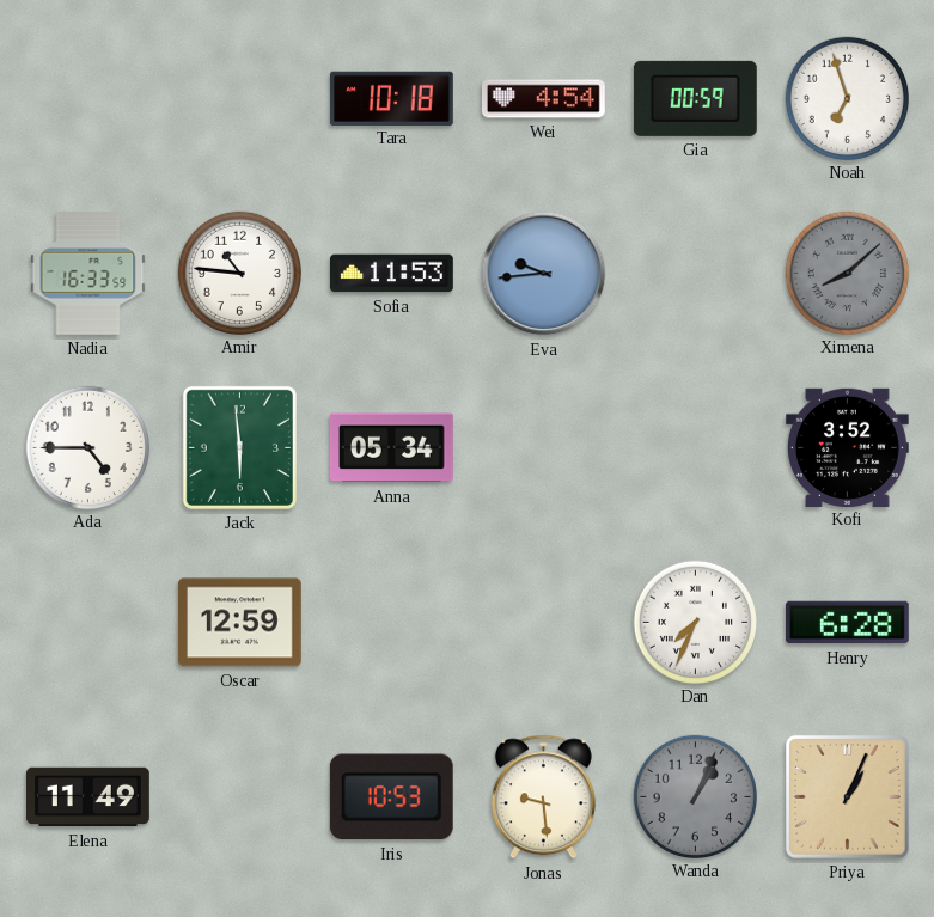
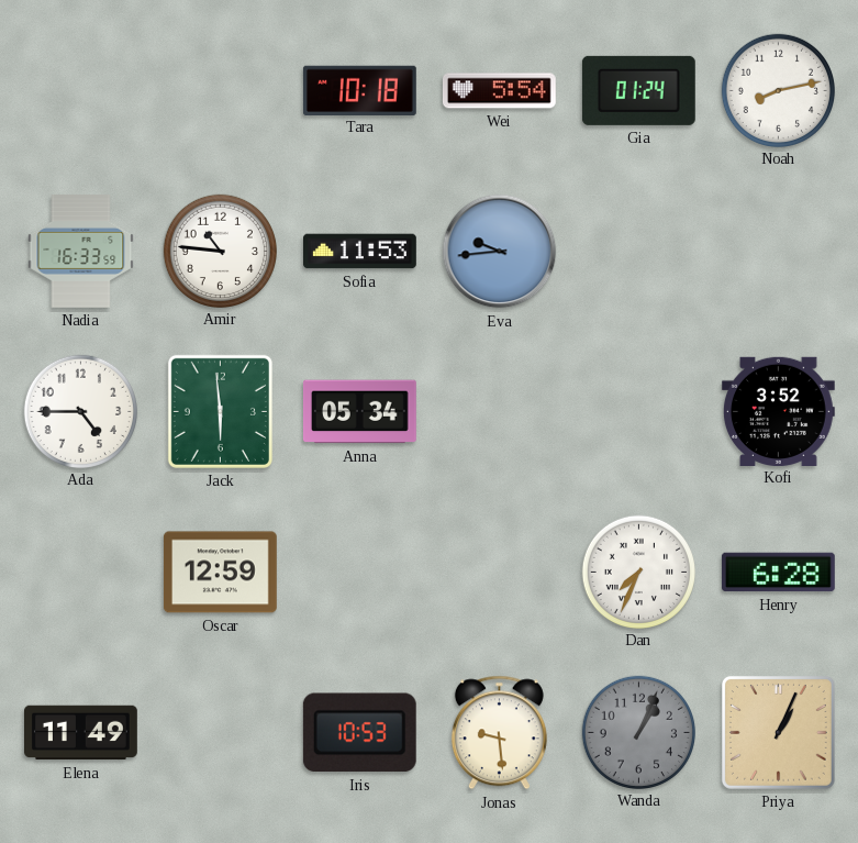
Wei: 4:54 -> 5:54
Gia: 00:59 -> 01:24
Noah: 6:57 -> 8:13
Ximena: 8:08 -> none
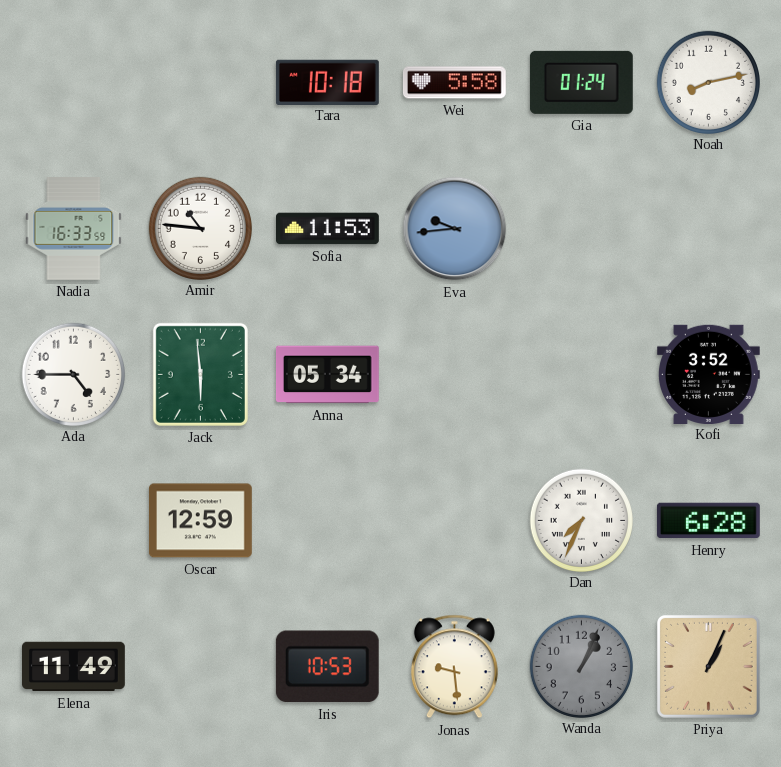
Wei: 5:54 -> 5:58
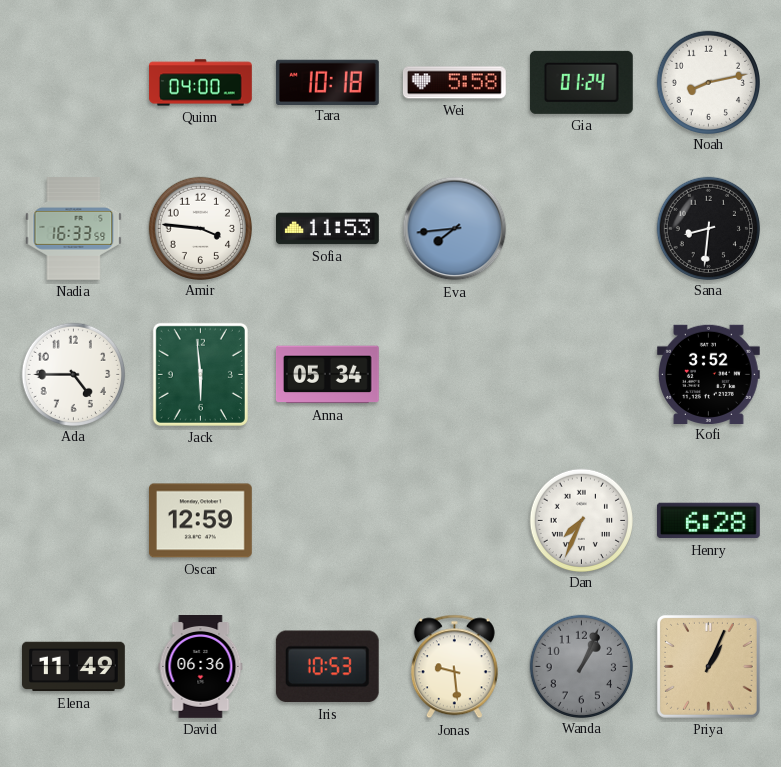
Quinn: none -> 04:00
Amir: 10:46 -> 3:46
Eva: 9:44 -> 7:44
Sana: none -> 8:31
David: none -> 06:36
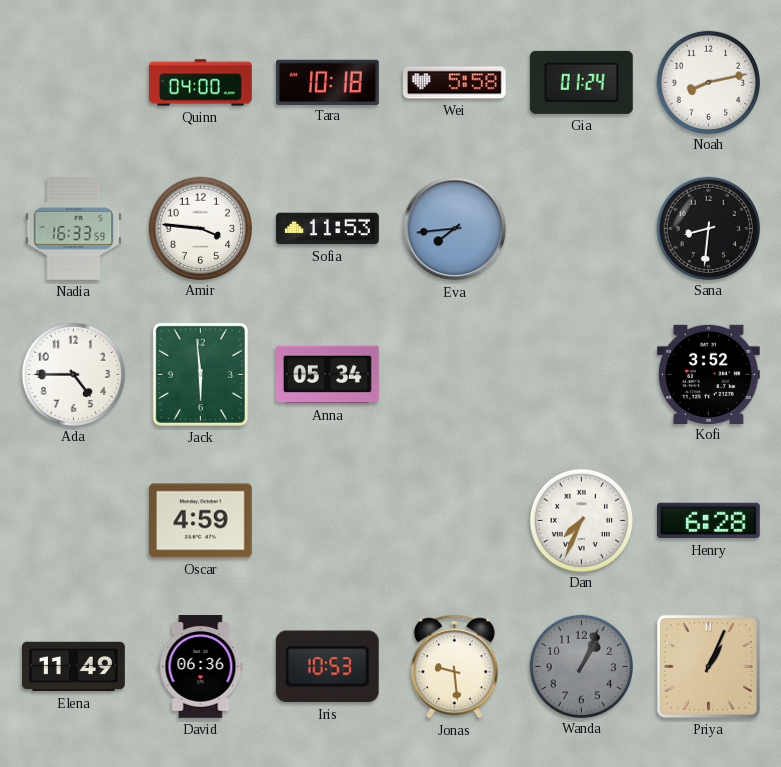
Oscar: 12:59 -> 4:59
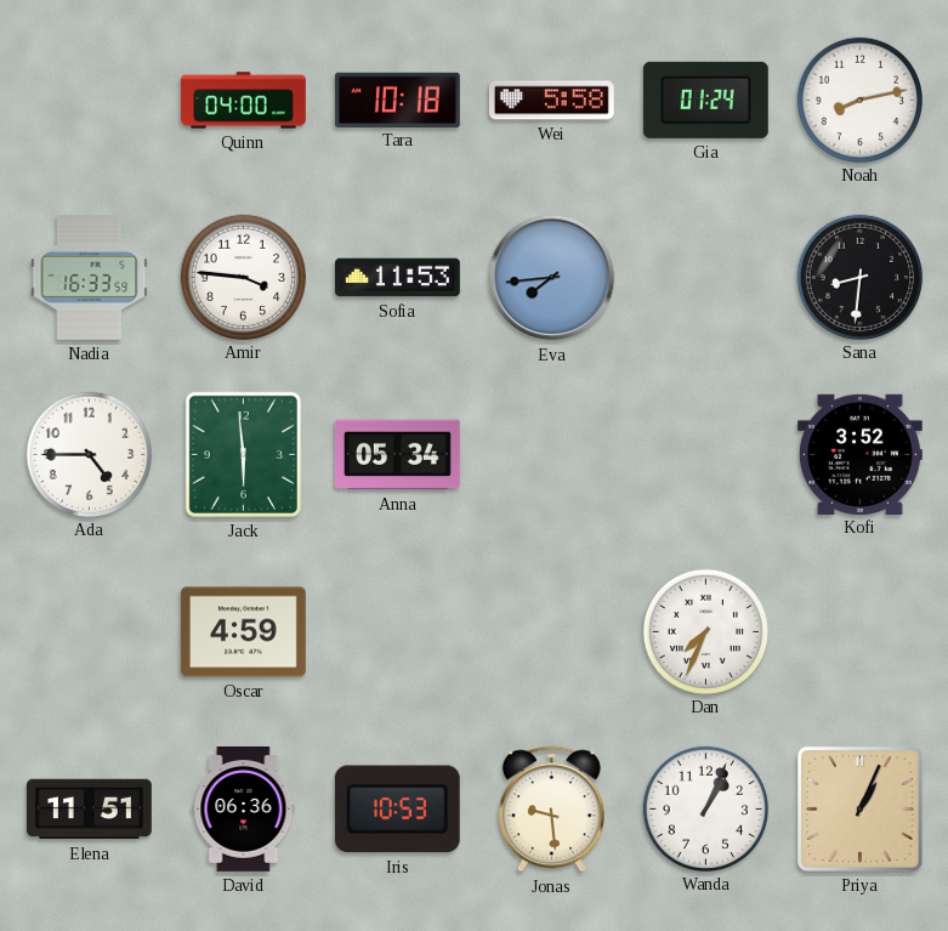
Henry: 6:28 -> none
Elena: 11:49 -> 11:51
Wanda dial: grey -> white
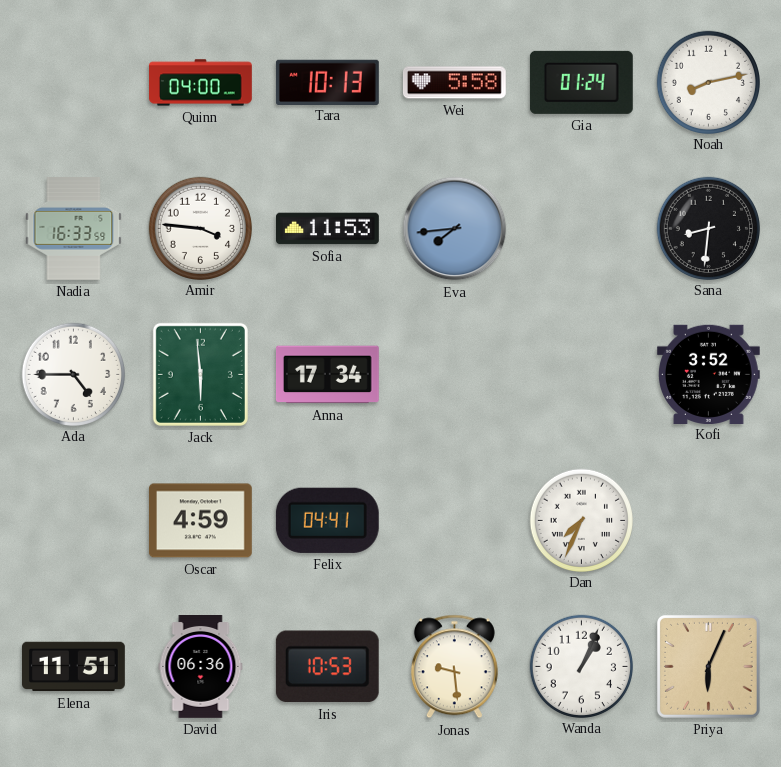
Tara: 10:18 -> 10:13
Anna: 05:34 -> 17:34
Felix: none -> 04:41
Priya: 1:04 -> 6:04
